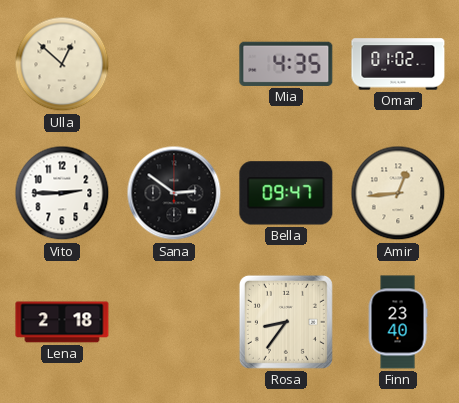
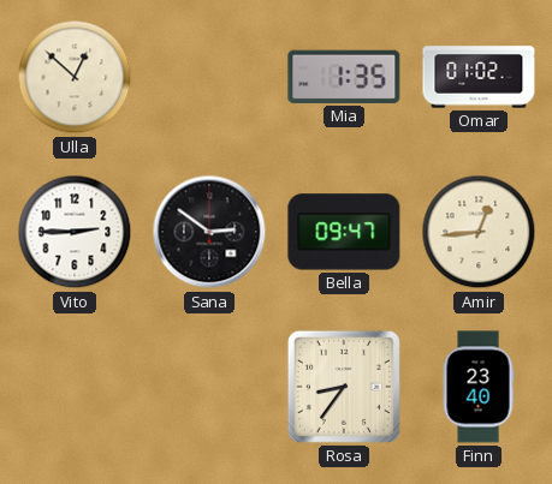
Mia: 4:35 -> 1:35
Lena: 2:18 -> none
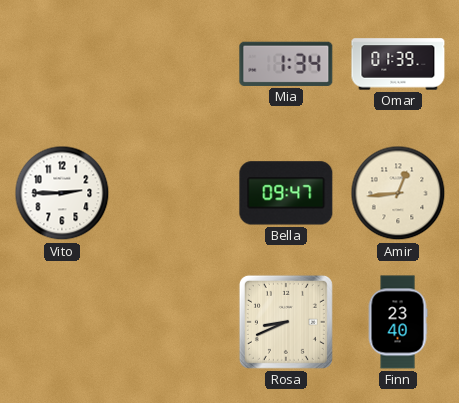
Ulla: 12:52 -> none
Mia: 1:35 -> 1:34
Omar: 01:02 -> 01:39
Sana: 2:51 -> none
Rosa: 8:36 -> 8:41
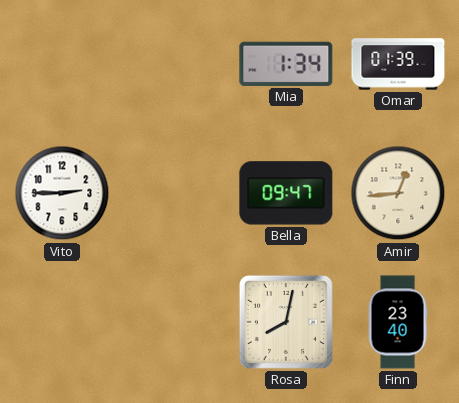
Rosa: 8:41 -> 8:02
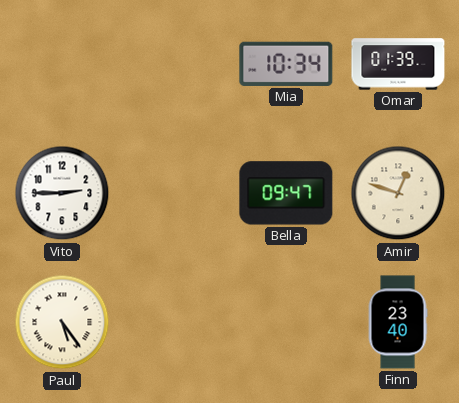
Mia: 1:34 -> 10:34
Amir: 12:44 -> 12:48
Paul: none -> 5:24
Rosa: 8:02 -> none
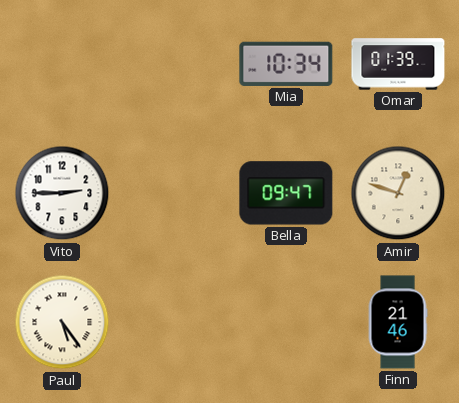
Finn: 23:40 -> 21:46
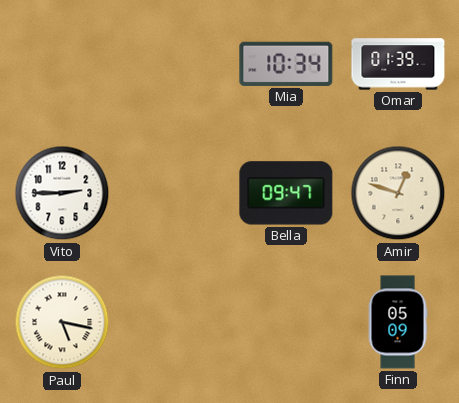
Paul: 5:24 -> 5:17
Finn: 21:46 -> 05:09
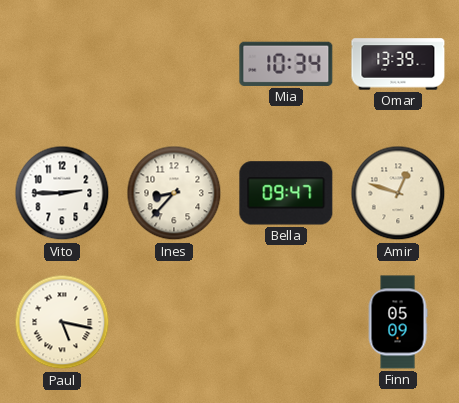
Omar: 01:39 -> 13:39
Ines: none -> 8:37
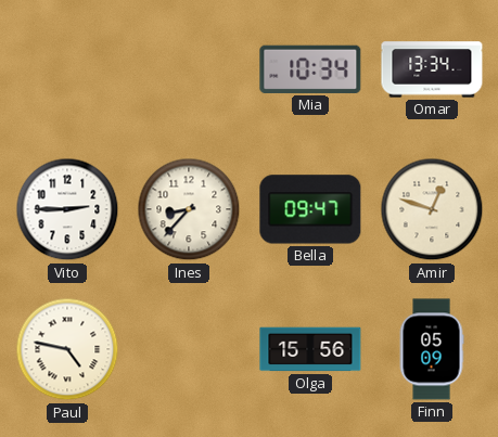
Omar: 13:39 -> 13:34
Paul: 5:17 -> 4:47
Olga: none -> 15:56
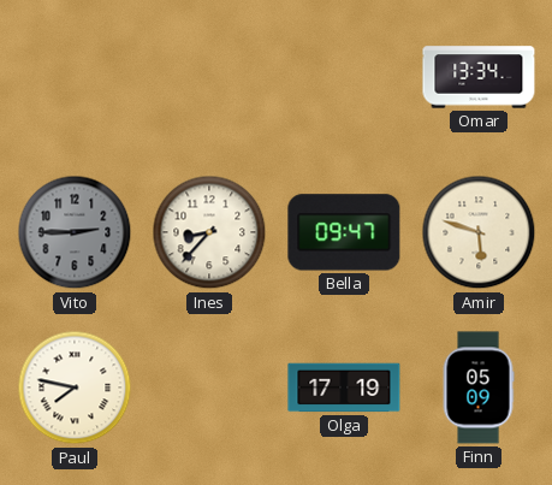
Mia: 10:34 -> none
Vito dial: white -> grey
Amir: 12:48 -> 5:48
Paul: 4:47 -> 7:47
Olga: 15:56 -> 17:19
